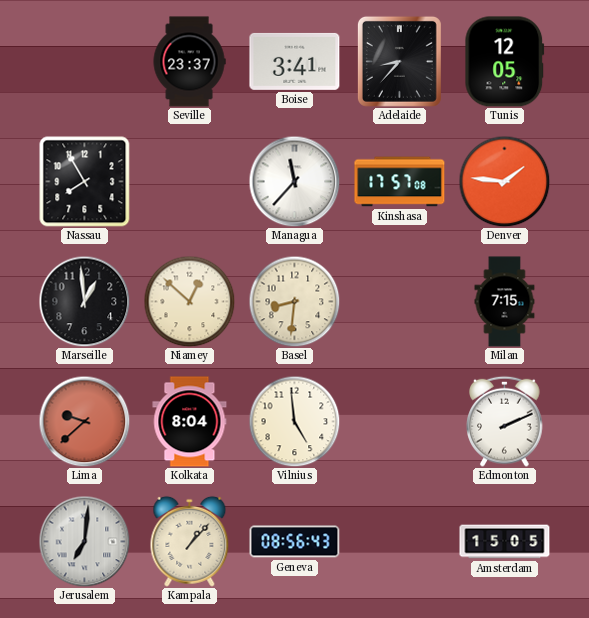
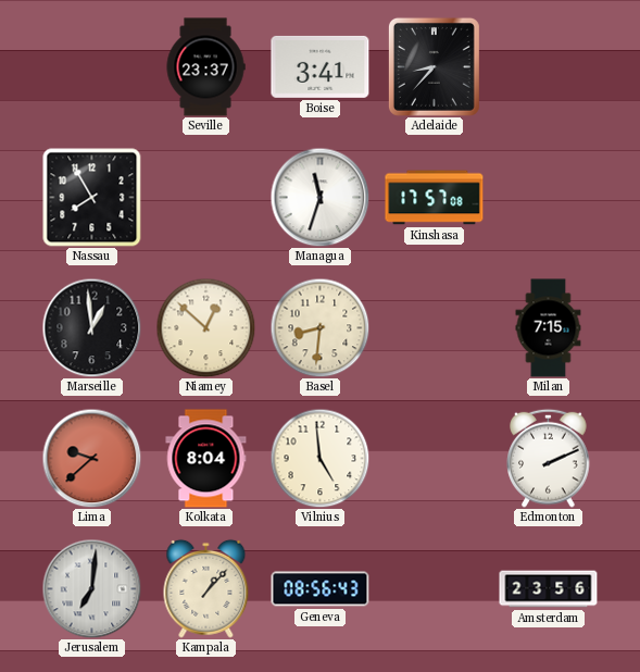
Tunis: 12:05 -> none
Managua: 11:37 -> 11:33
Denver: 1:46 -> none
Amsterdam: 15:05 -> 23:56
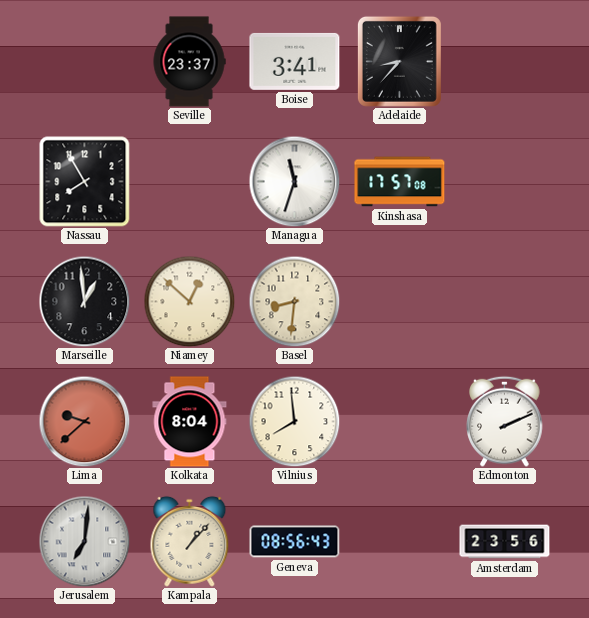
Milan: 7:15 -> none
Vilnius: 4:59 -> 7:59
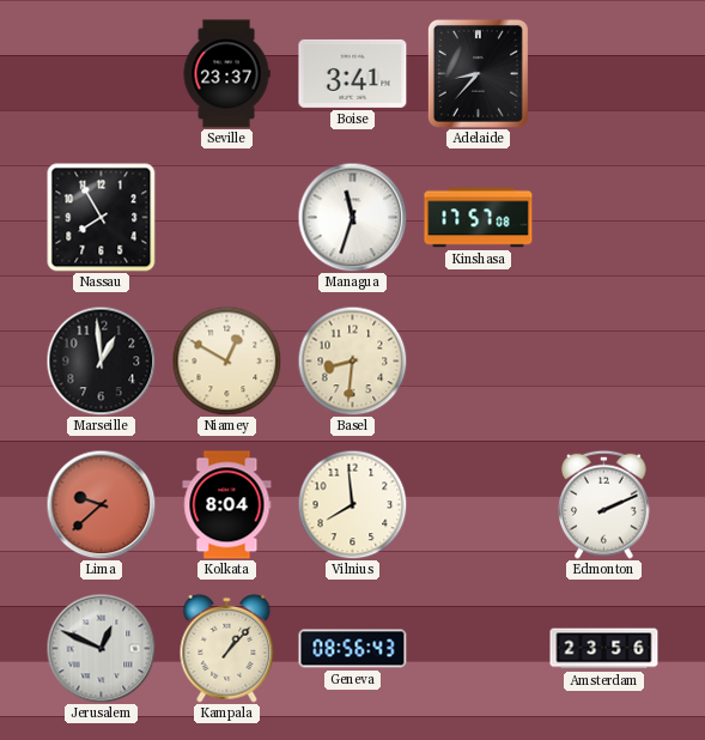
Niamey: 12:52 -> 12:50
Jerusalem: 7:01 -> 12:49
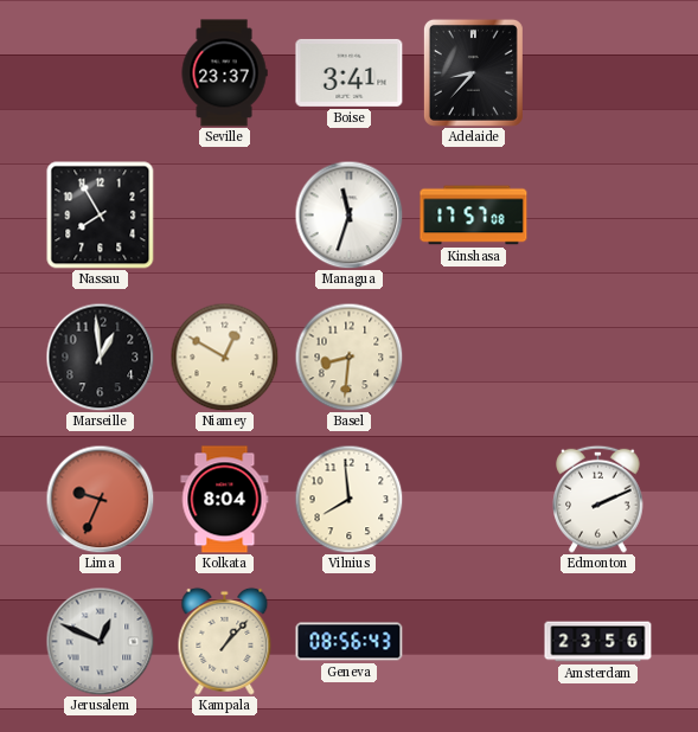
Lima: 9:38 -> 9:34
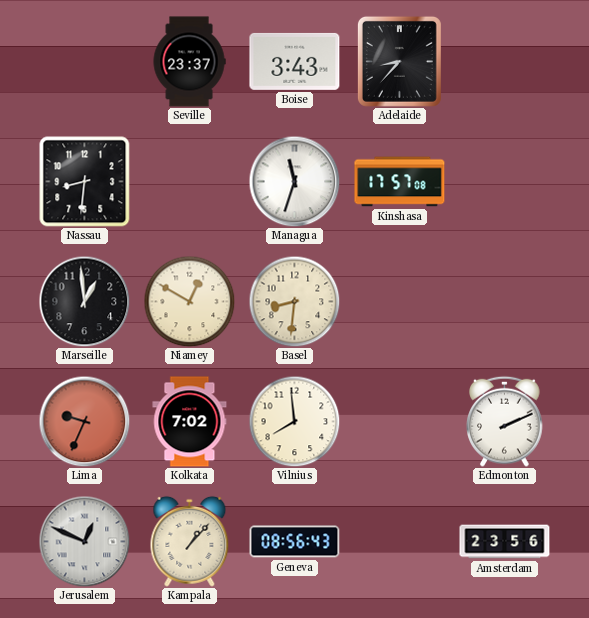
Boise: 3:41 -> 3:43
Nassau: 7:55 -> 8:31
Kolkata: 8:04 -> 7:02
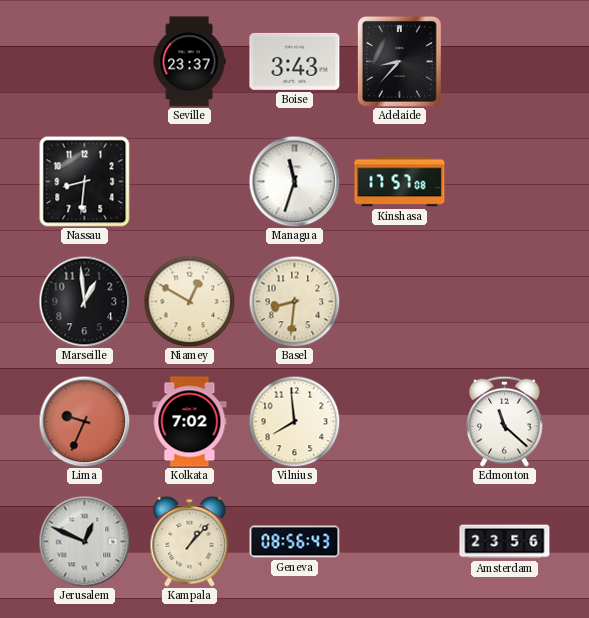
Edmonton: 2:11 -> 11:22
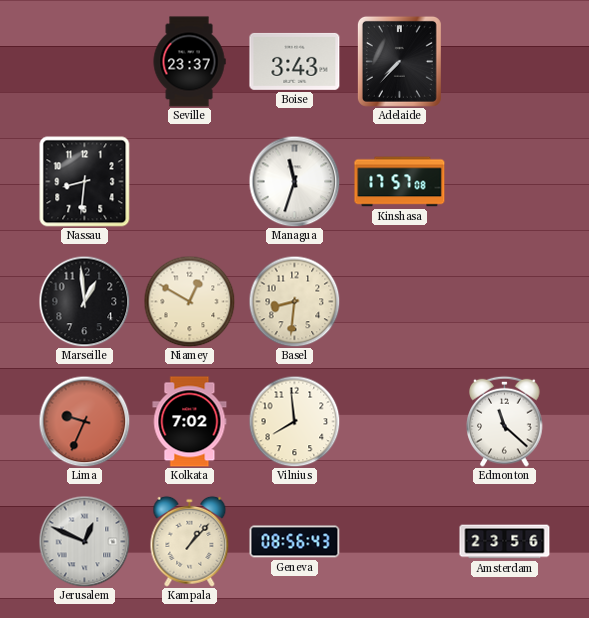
Adelaide: 8:37 -> 7:37
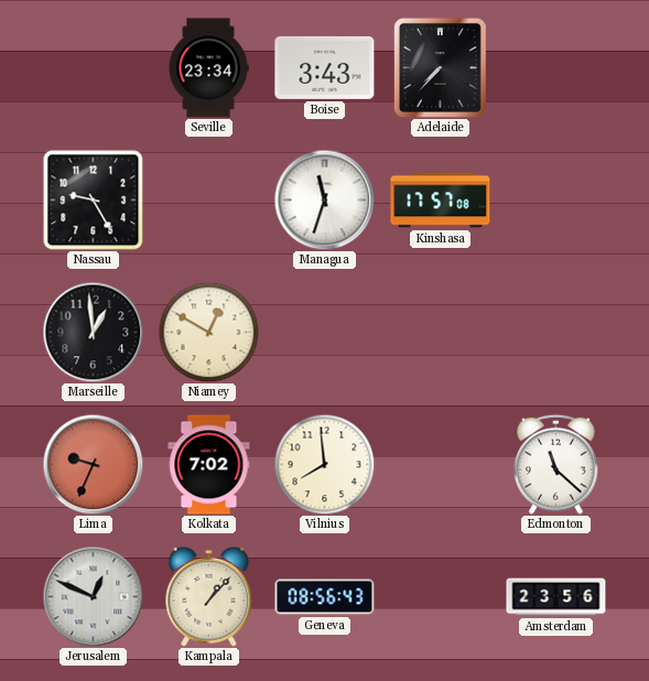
Seville: 23:37 -> 23:34
Nassau: 8:31 -> 9:25
Basel: 8:31 -> none
